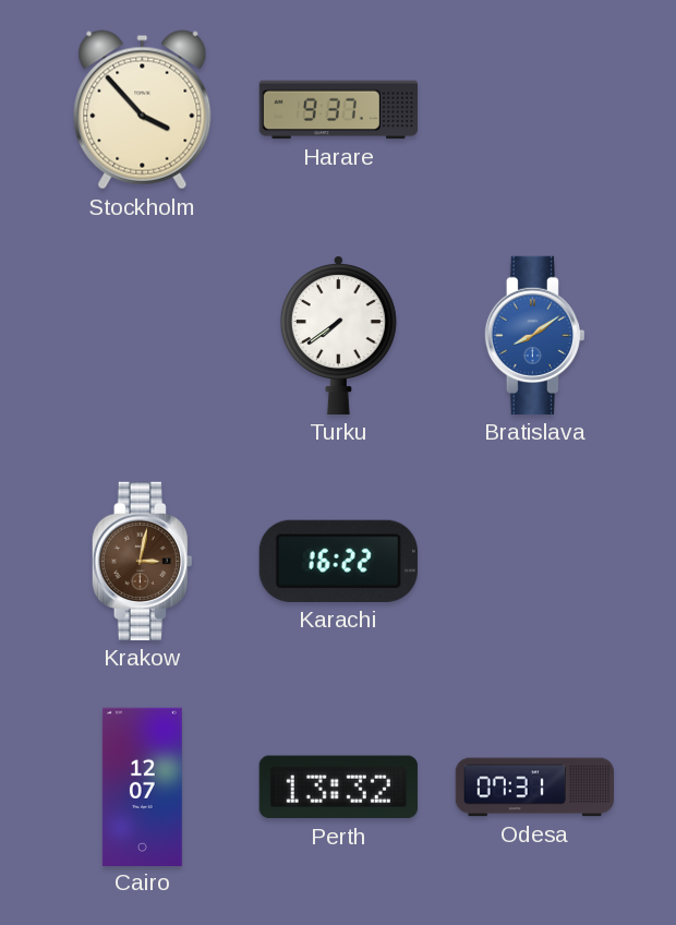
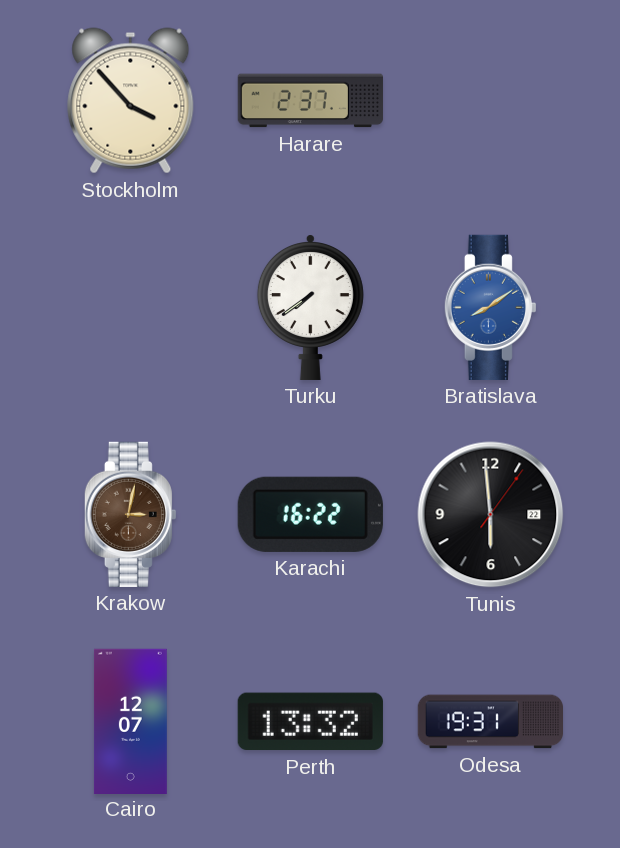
Harare: 9:37 -> 2:37
Tunis: none -> 5:59
Odesa: 07:31 -> 19:31
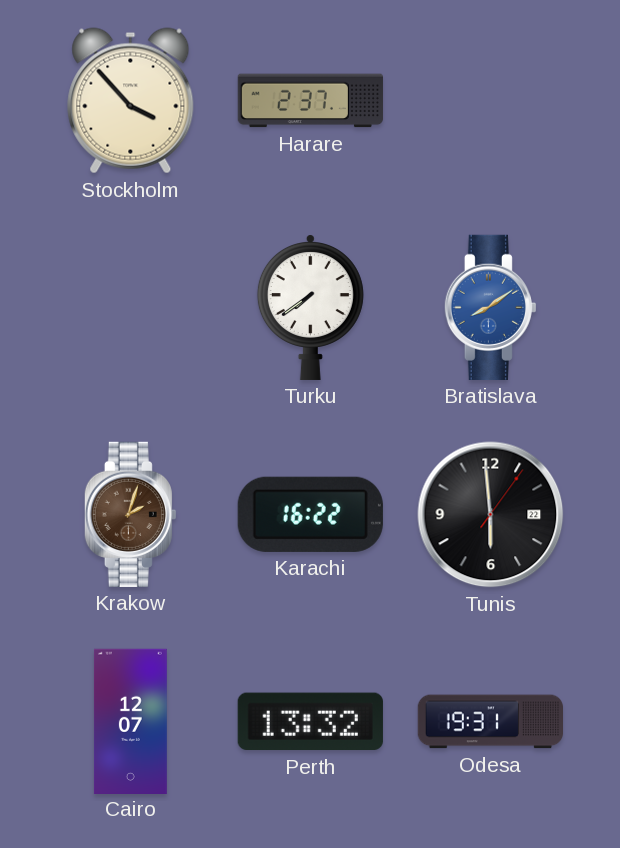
Krakow: 3:02 -> 2:03
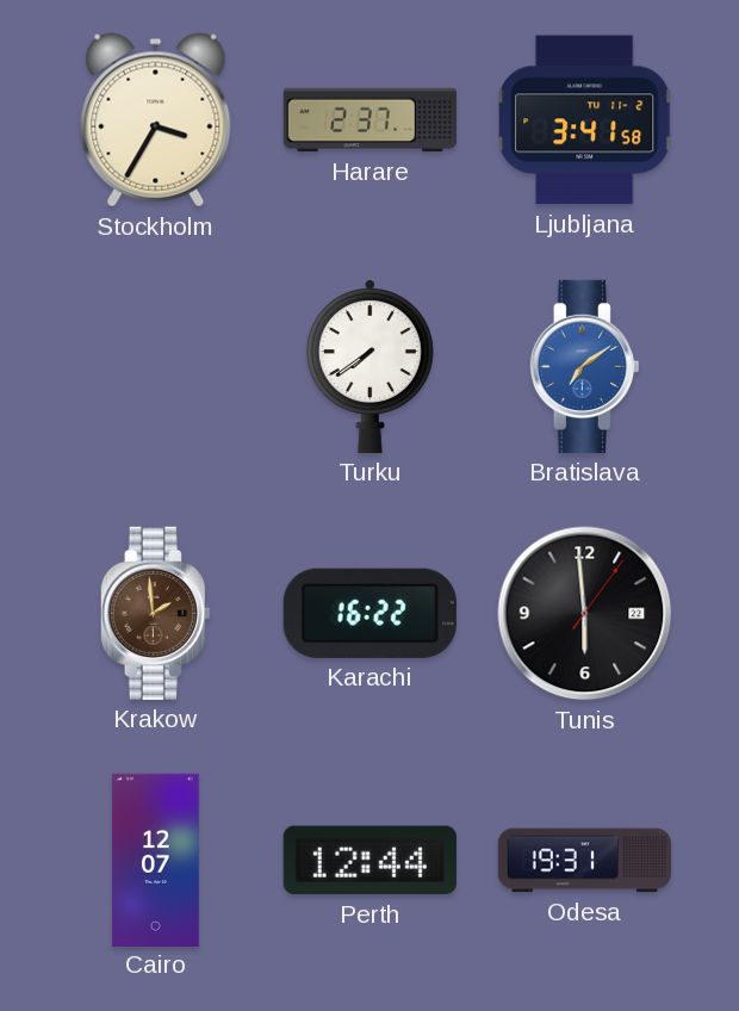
Stockholm: 3:53 -> 3:35
Ljubljana: none -> 3:41
Bratislava: 8:09 -> 7:09
Krakow: 2:03 -> 1:59
Perth: 13:32 -> 12:44
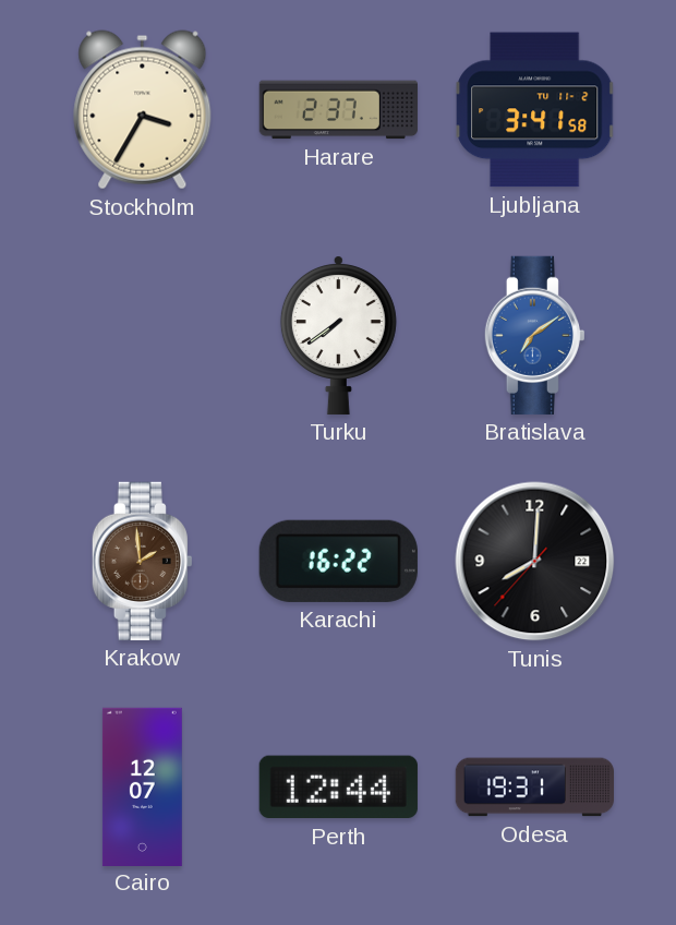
Tunis: 5:59 -> 8:00
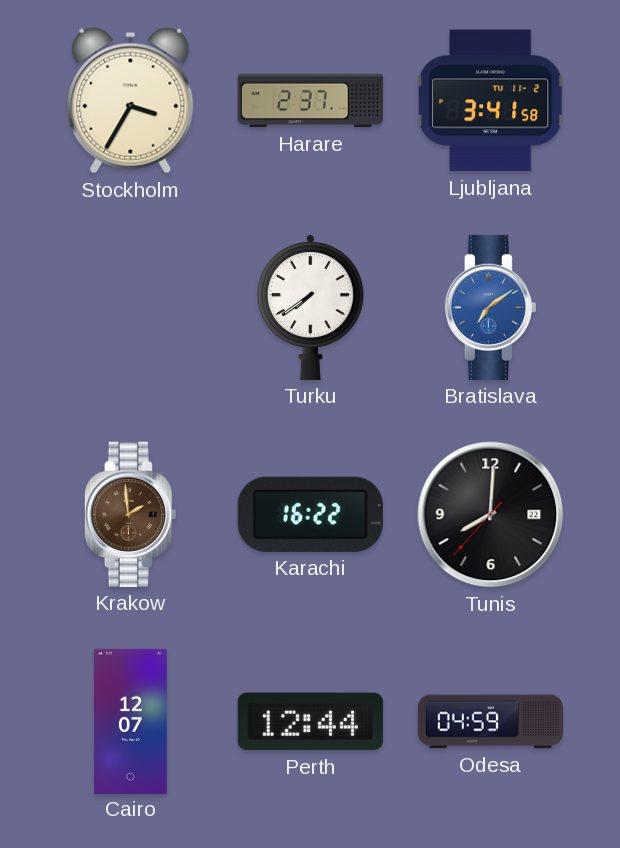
Odesa: 19:31 -> 04:59
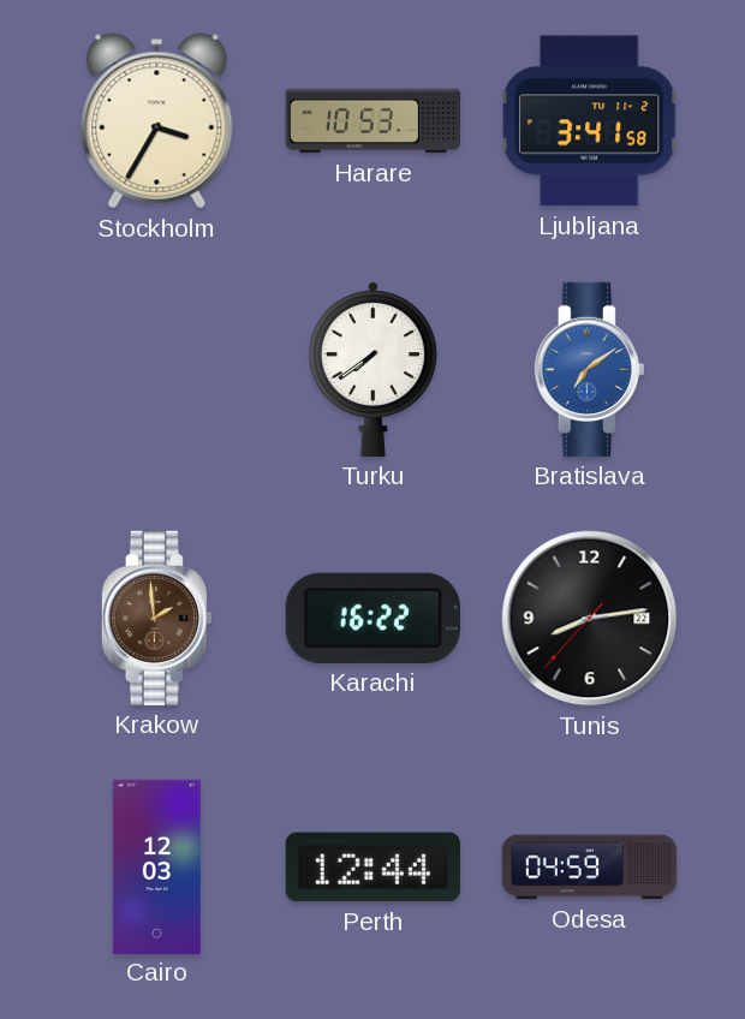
Harare: 2:37 -> 10:53
Tunis: 8:00 -> 8:13
Cairo: 12:07 -> 12:03
